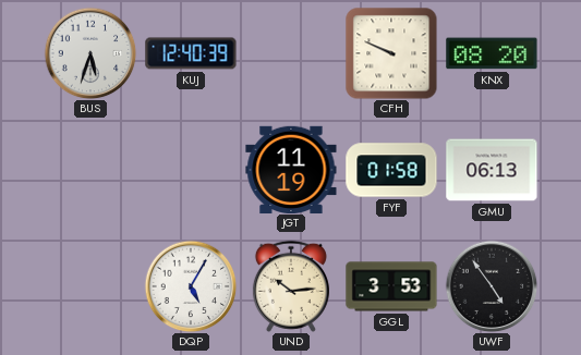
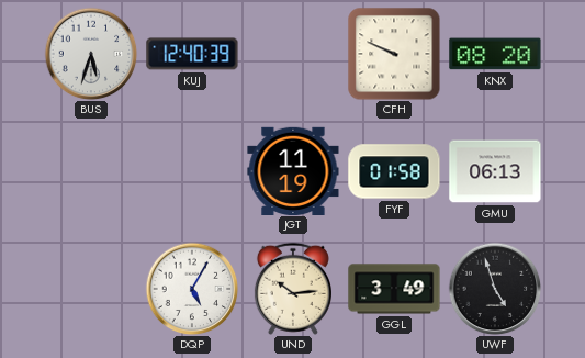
GGL: 3:53 -> 3:49
UWF: 4:54 -> 4:57
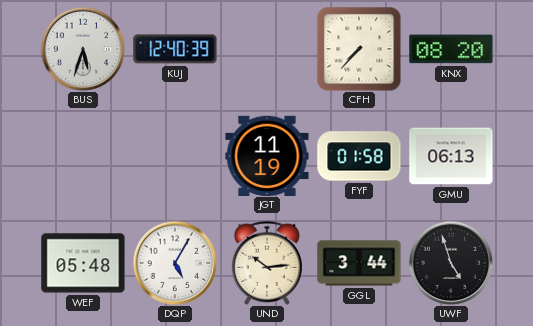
CFH: 9:49 -> 7:37
WEF: none -> 05:48
GGL: 3:49 -> 3:44
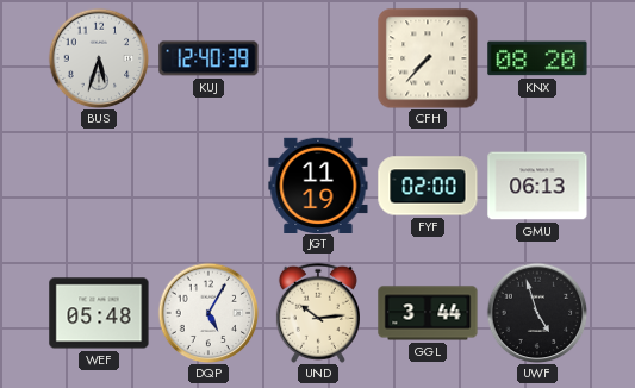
FYF: 01:58 -> 02:00
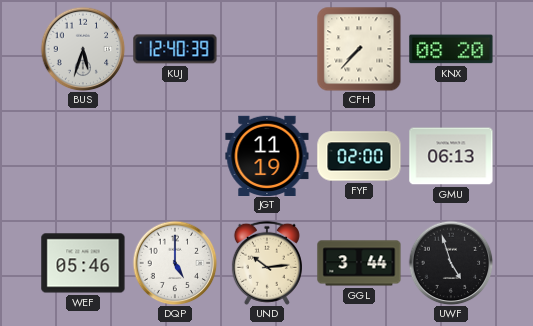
WEF: 05:48 -> 05:46
DQP: 5:05 -> 5:00
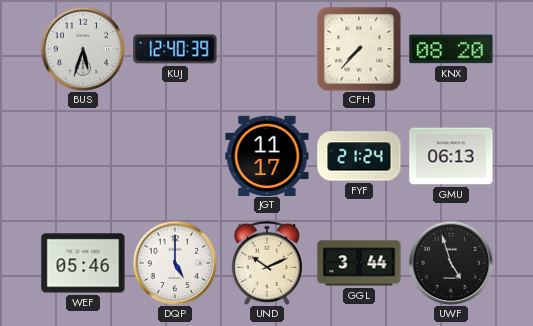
JGT: 11:19 -> 11:17
FYF: 02:00 -> 21:24
UND: 10:14 -> 10:11
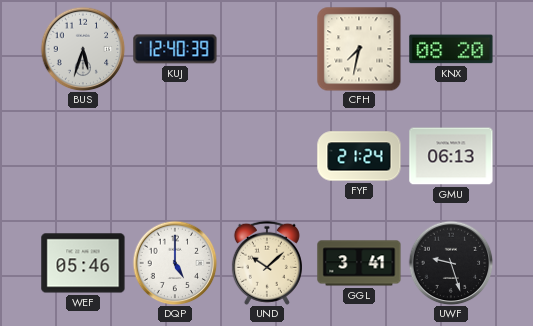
CFH: 7:37 -> 7:32
JGT: 11:17 -> none
UND: 10:11 -> 10:08
GGL: 3:44 -> 3:41
UWF: 4:57 -> 9:27
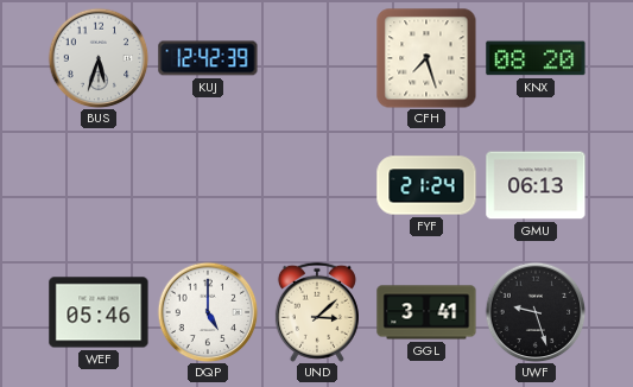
KUJ: 12:40 -> 12:42
CFH: 7:32 -> 7:27
UND: 10:08 -> 3:08
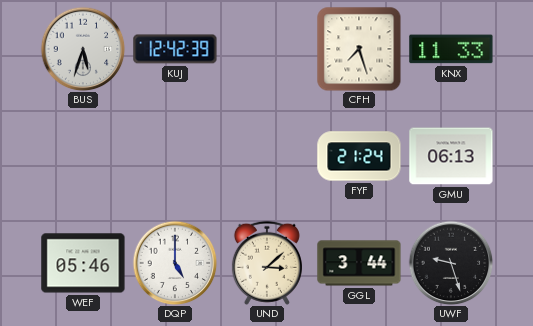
KNX: 08:20 -> 11:33
GGL: 3:41 -> 3:44
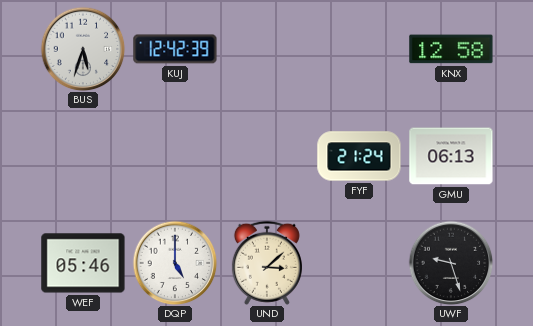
CFH: 7:27 -> none
KNX: 11:33 -> 12:58
GGL: 3:44 -> none
